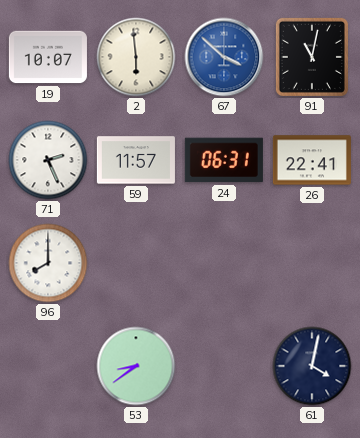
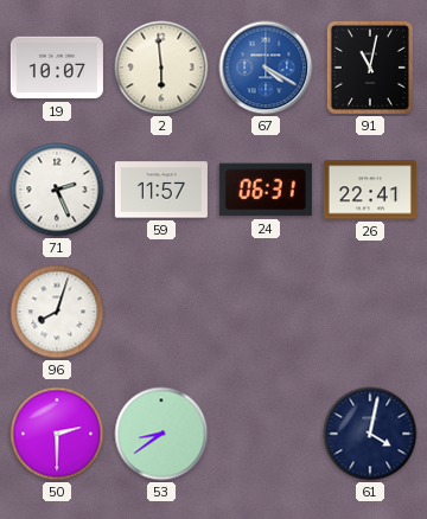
67: 3:52 -> 4:20
96: 8:00 -> 8:03
50: none -> 2:30
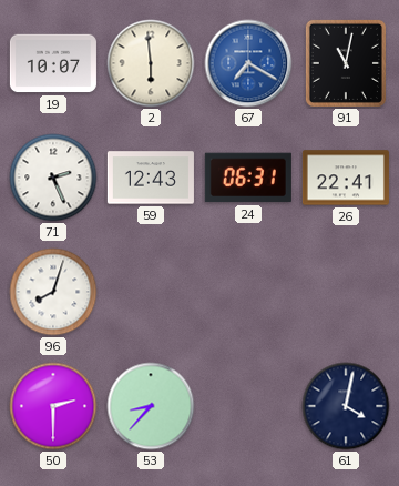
67: 4:20 -> 7:20
59: 11:57 -> 12:43
53: 8:39 -> 8:37
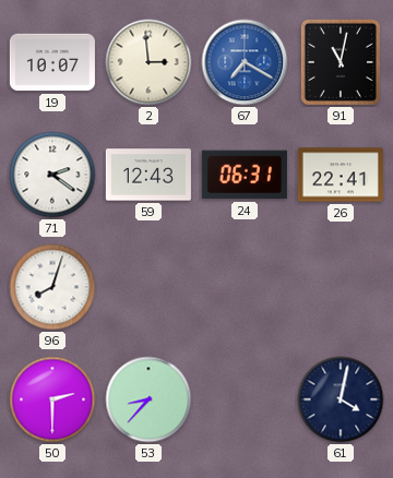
2: 5:59 -> 2:59
71: 2:26 -> 2:21
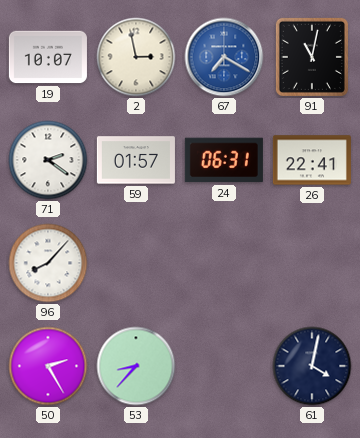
2: 2:59 -> 2:58
59: 12:43 -> 01:57
96: 8:03 -> 8:07
50: 2:30 -> 2:25
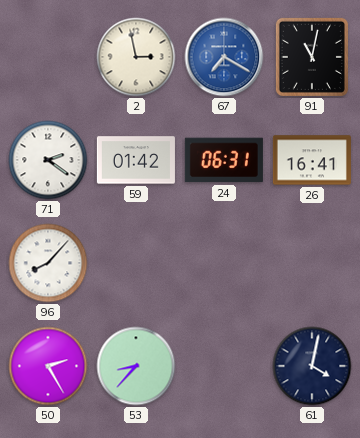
19: 10:07 -> none
59: 01:57 -> 01:42
26: 22:41 -> 16:41
